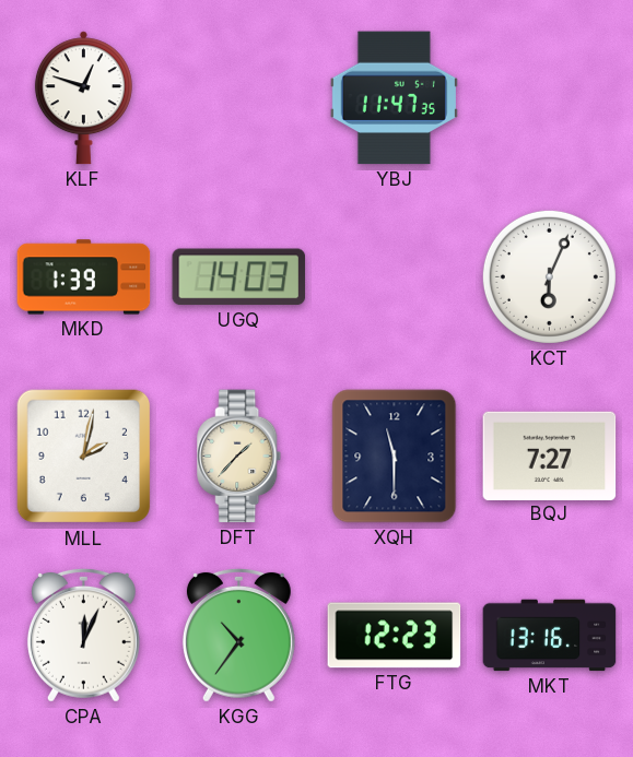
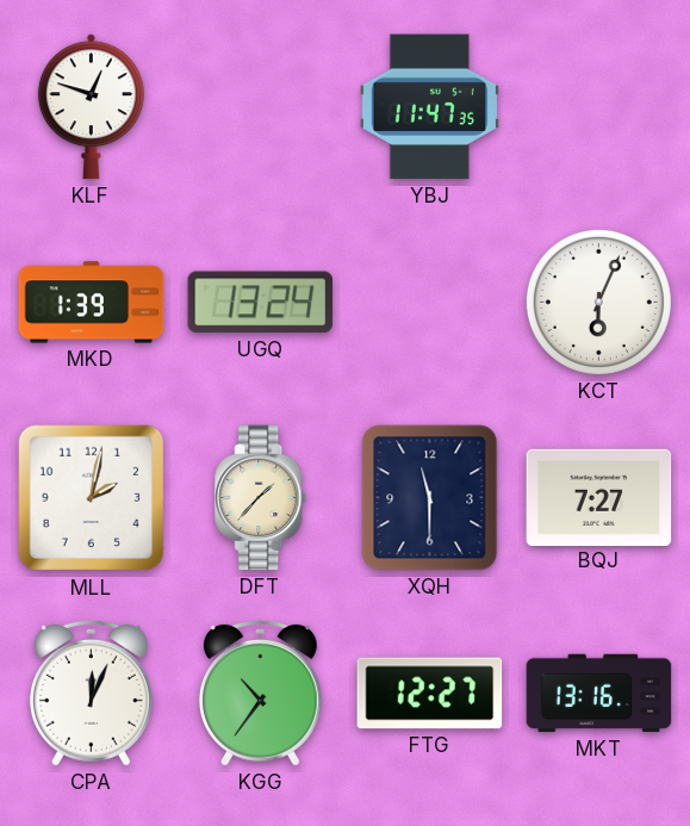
UGQ: 14:03 -> 13:24
FTG: 12:23 -> 12:27
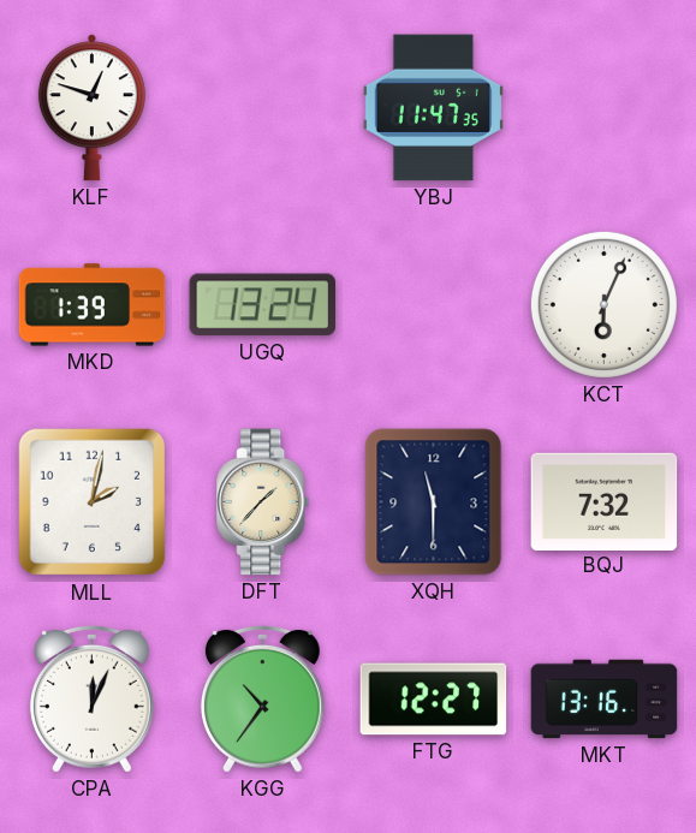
BQJ: 7:27 -> 7:32
